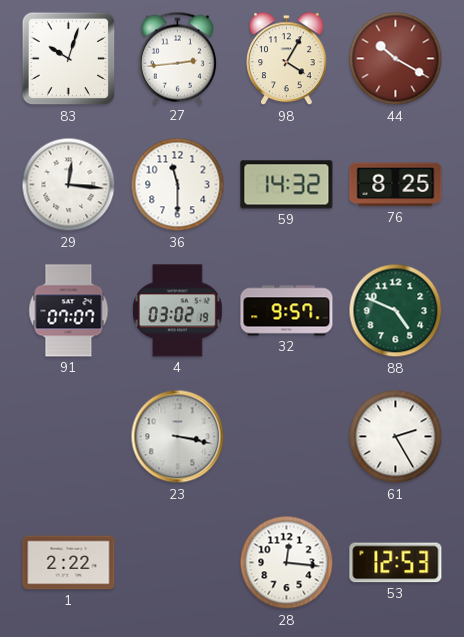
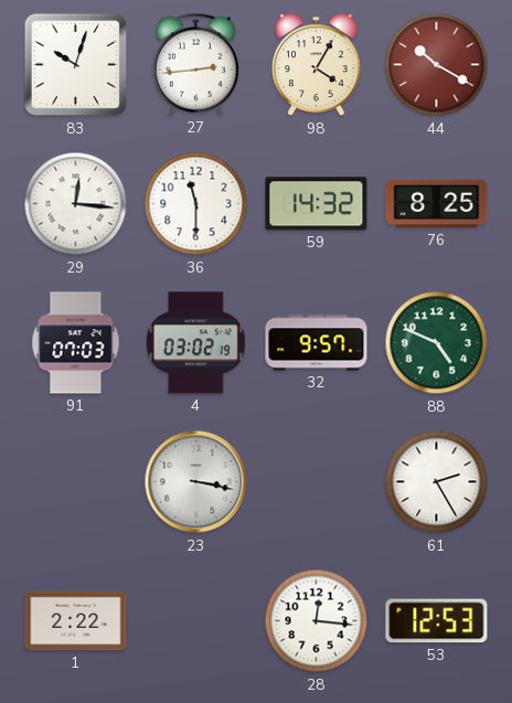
91: 07:07 -> 07:03
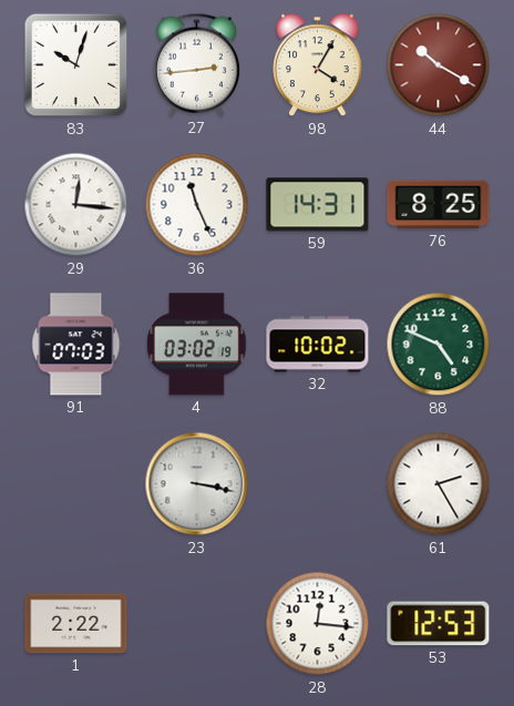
36: 11:30 -> 11:26
59: 14:32 -> 14:31
32: 9:57 -> 10:02
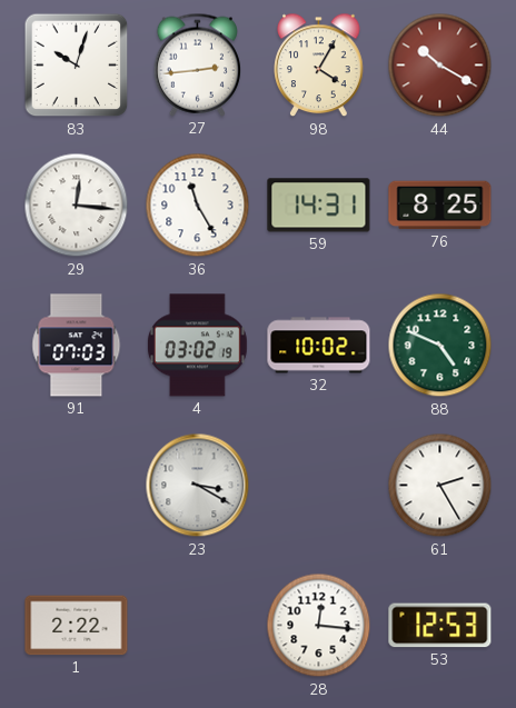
36: 11:26 -> 11:25
23: 3:17 -> 3:20
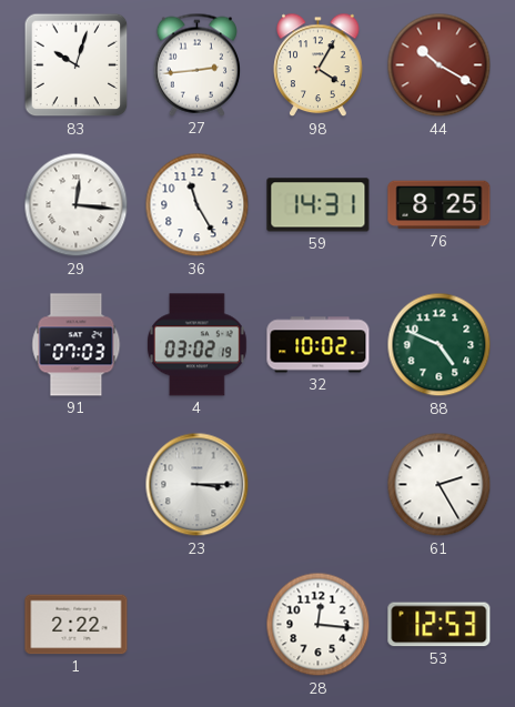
23: 3:20 -> 3:15
